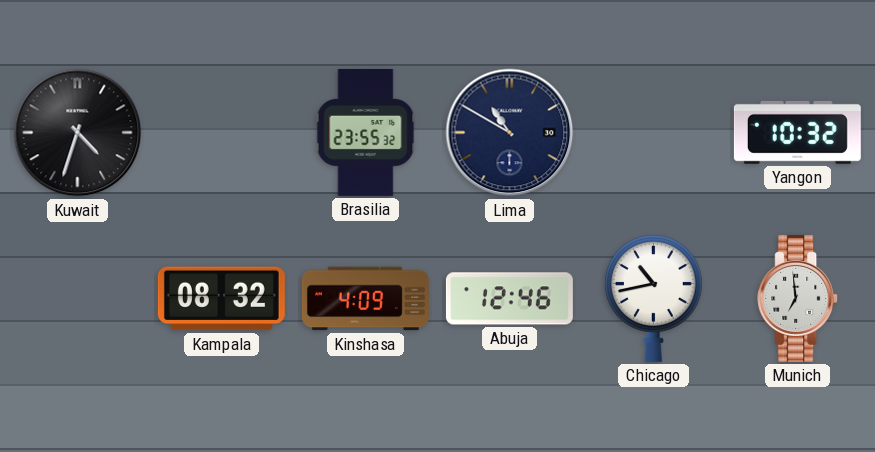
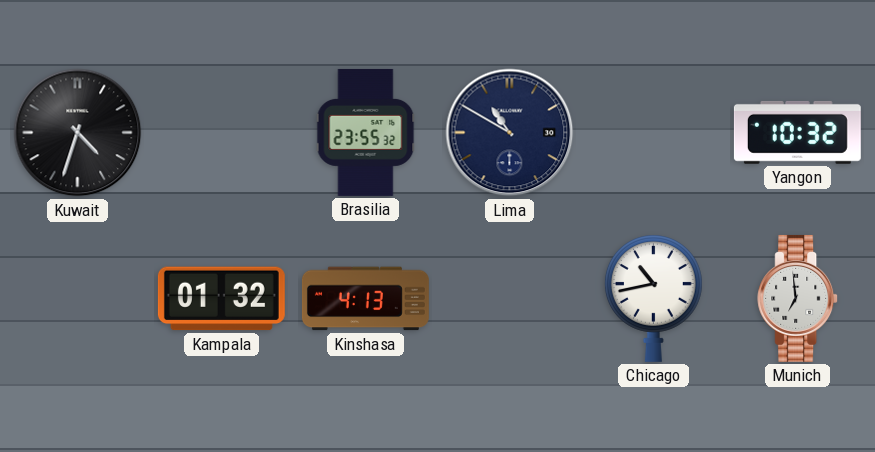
Kampala: 08:32 -> 01:32
Kinshasa: 4:09 -> 4:13
Abuja: 12:46 -> none
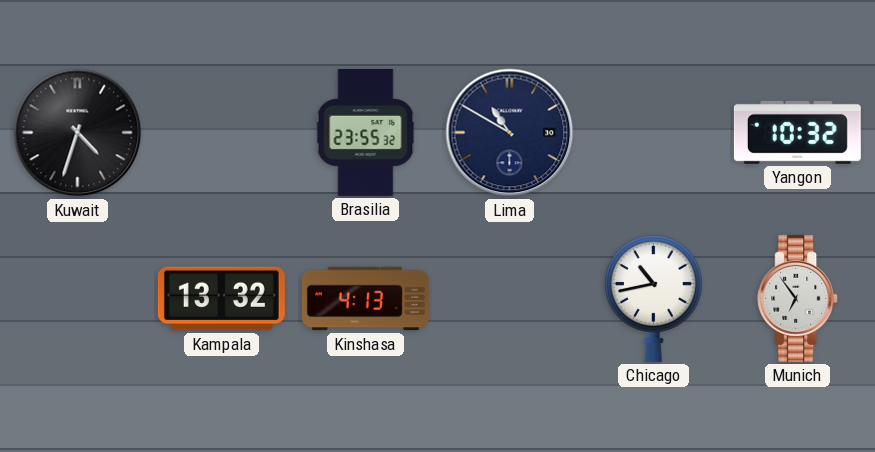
Kampala: 01:32 -> 13:32
Munich: 6:59 -> 6:54
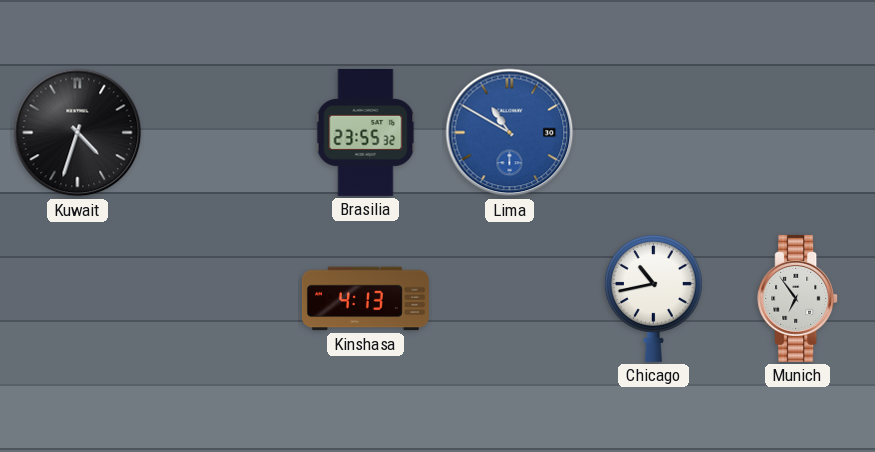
Lima dial: navy -> blue
Yangon: 10:32 -> none
Kampala: 13:32 -> none
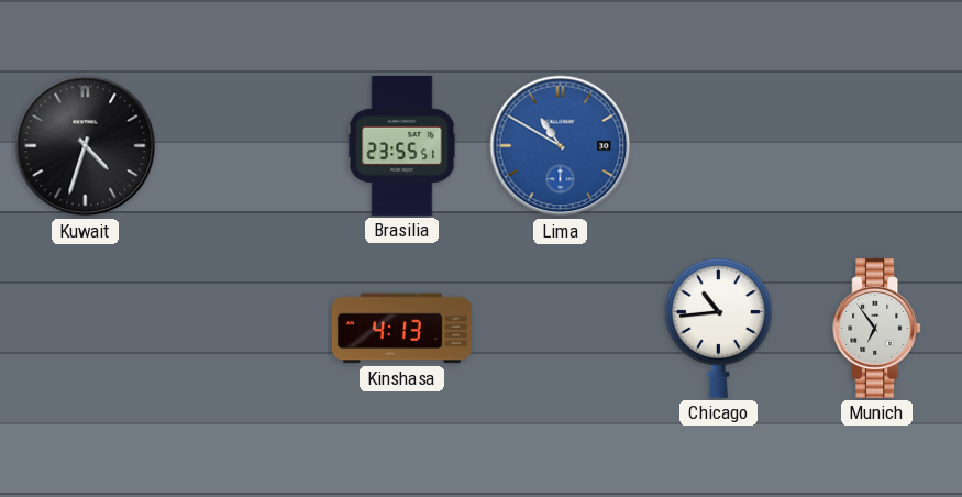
Brasilia: 23:55:32 -> 23:55:51
Chicago: 10:43 -> 10:44
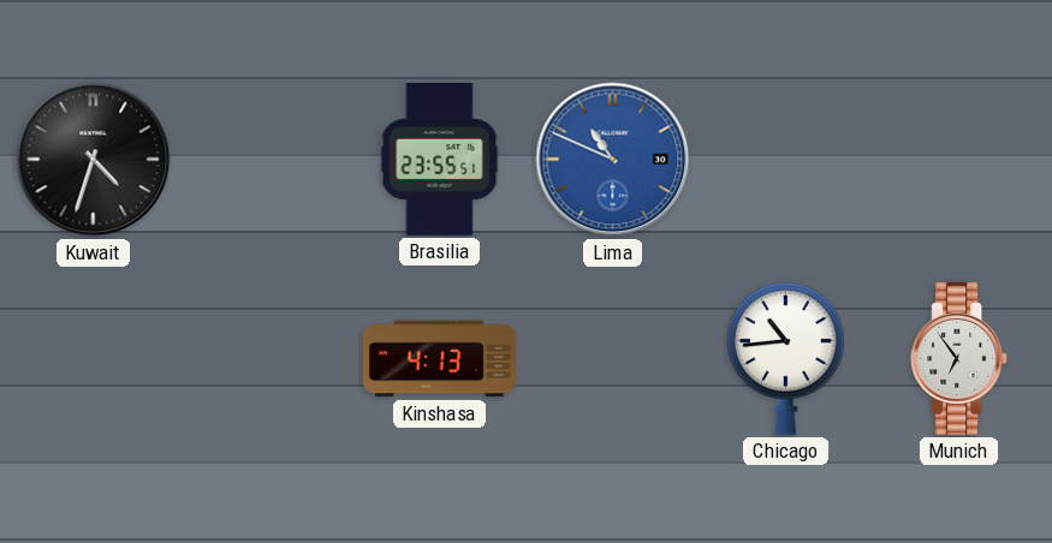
Lima: 10:50 -> 10:49
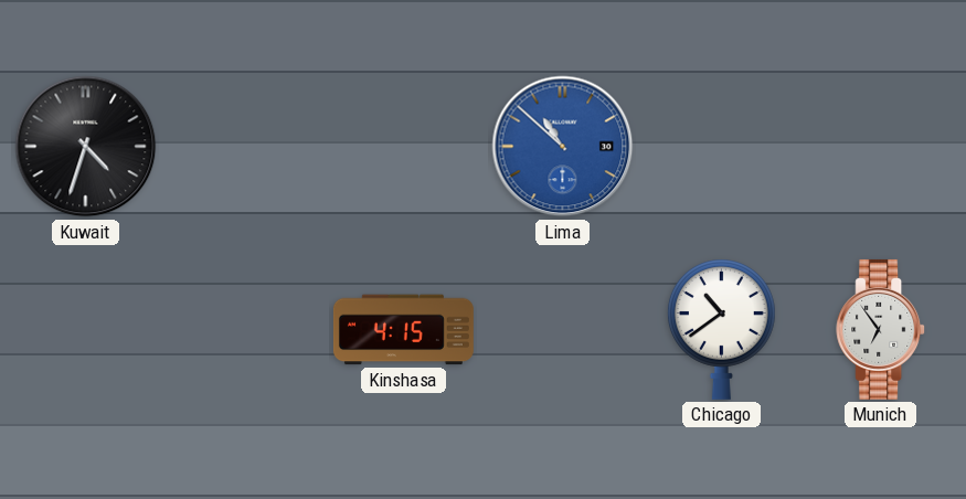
Brasilia: 23:55 -> none
Lima: 10:49 -> 10:52
Kinshasa: 4:13 -> 4:15
Chicago: 10:44 -> 10:39
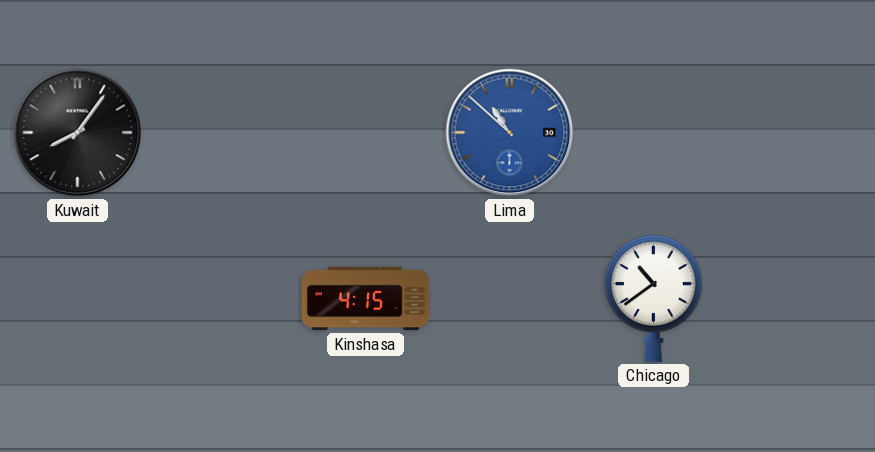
Kuwait: 4:33 -> 8:06
Munich: 6:54 -> none
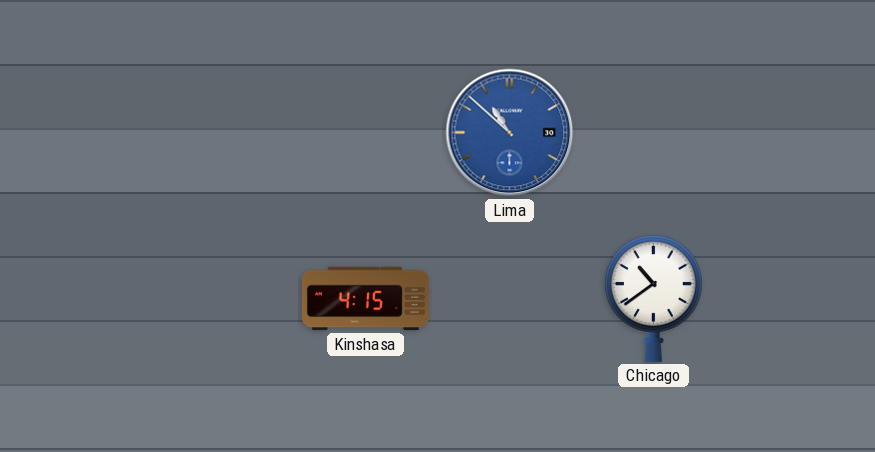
Kuwait: 8:06 -> none
